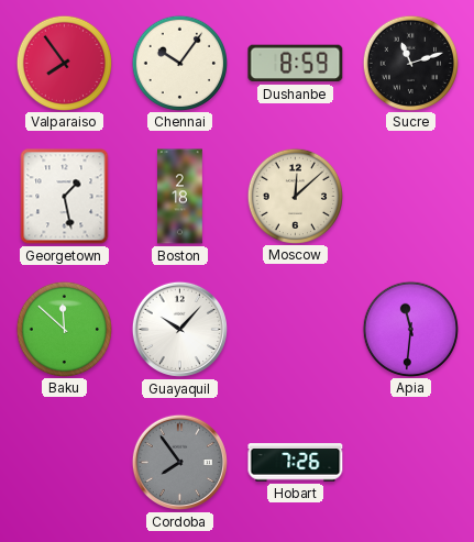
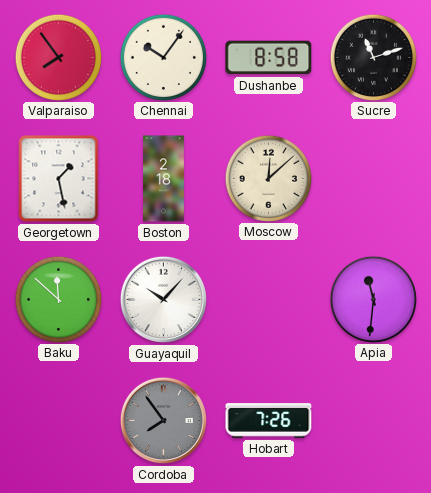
Dushanbe: 8:59 -> 8:58
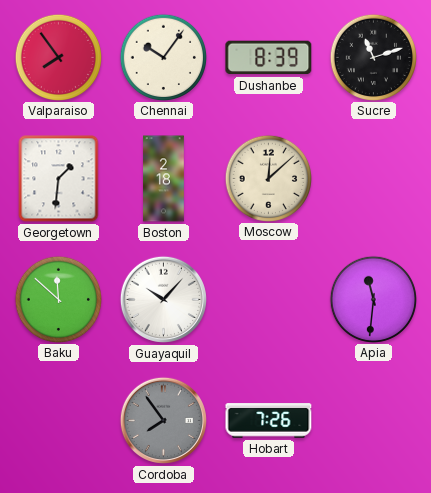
Dushanbe: 8:58 -> 8:39
Georgetown: 1:28 -> 1:31
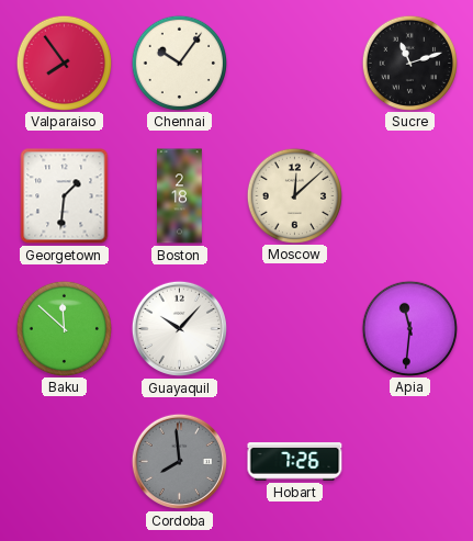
Dushanbe: 8:39 -> none
Cordoba: 7:54 -> 7:59
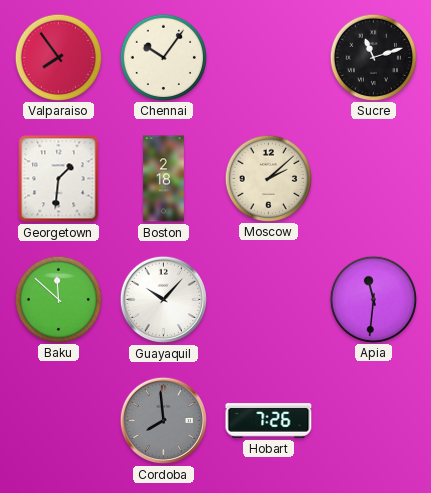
Moscow: 12:08 -> 2:08
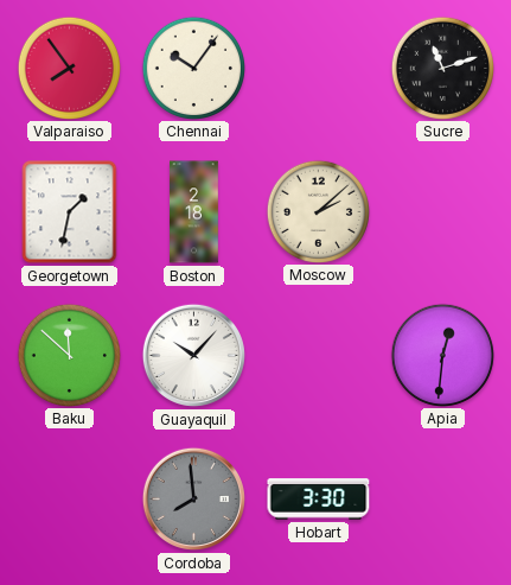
Georgetown: 1:31 -> 1:32
Apia: 11:31 -> 12:31
Hobart: 7:26 -> 3:30
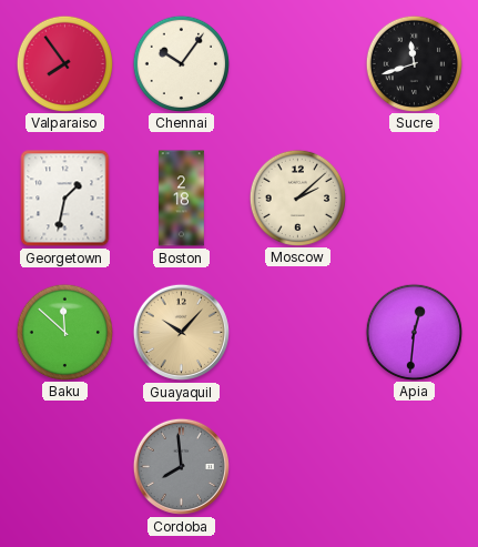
Sucre: 11:12 -> 11:42
Guayaquil dial: white -> champagne
Hobart: 3:30 -> none
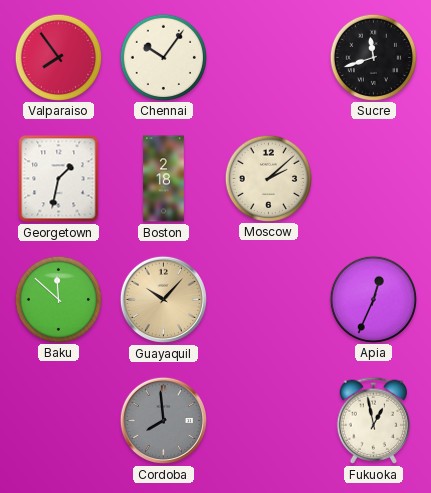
Apia: 12:31 -> 12:34
Fukuoka: none -> 12:58
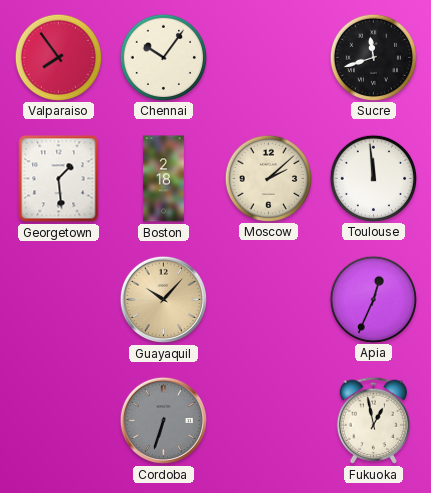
Georgetown: 1:32 -> 1:29
Toulouse: none -> 11:59
Baku: 11:52 -> none
Cordoba: 7:59 -> 6:33
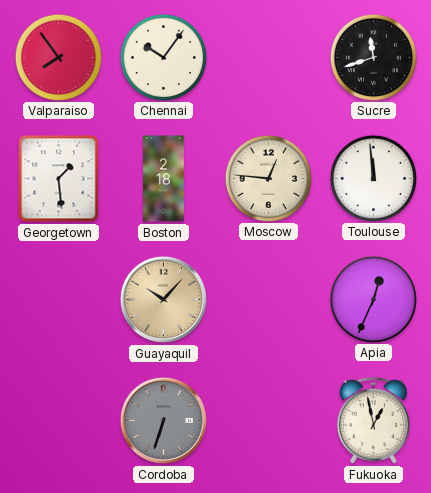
Moscow: 2:08 -> 12:46
